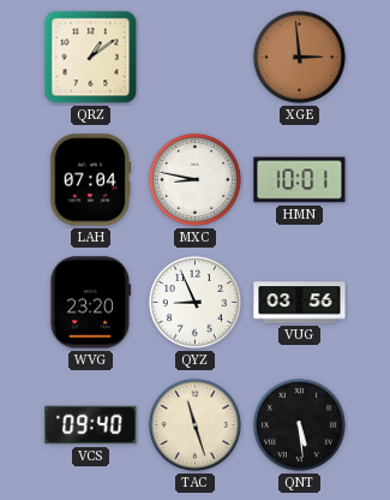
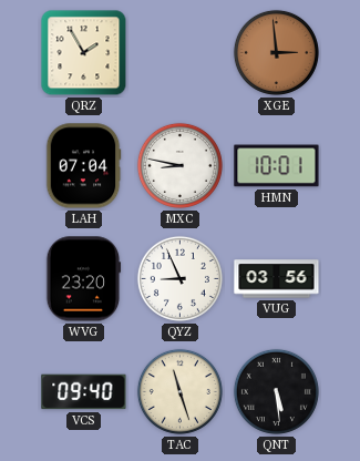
QRZ: 1:09 -> 1:55
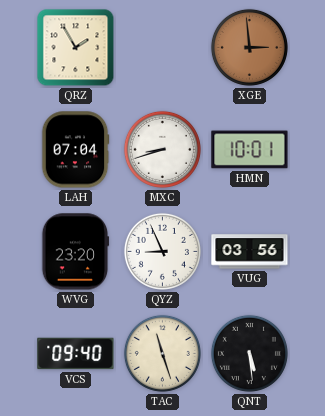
MXC: 8:47 -> 8:42
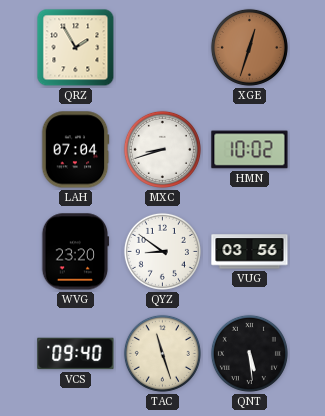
XGE: 2:59 -> 12:33
HMN: 10:01 -> 10:02
QYZ: 8:56 -> 8:51
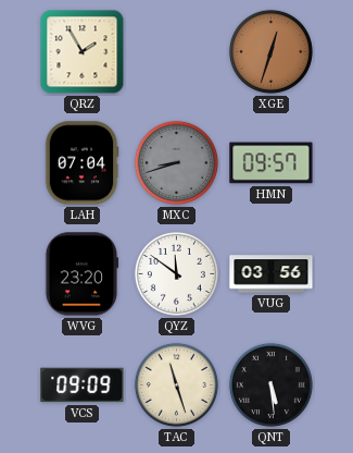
MXC dial: white -> grey
HMN: 10:02 -> 09:57
QYZ: 8:51 -> 11:51
VCS: 09:40 -> 09:09
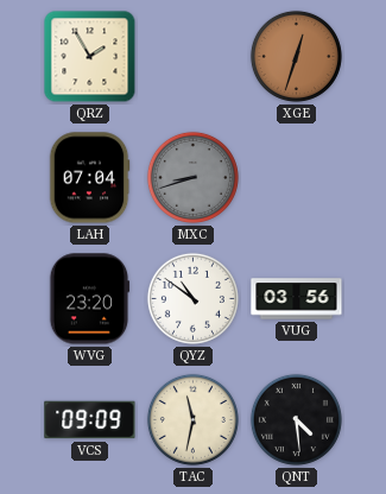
HMN: 09:57 -> none
QYZ: 11:51 -> 10:51
TAC: 11:27 -> 11:32
QNT: 5:29 -> 4:29
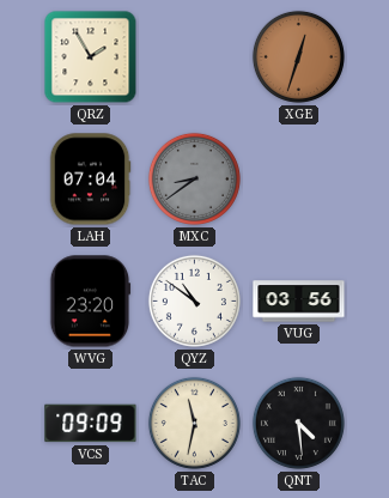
MXC: 8:42 -> 8:39
